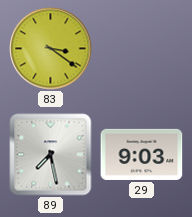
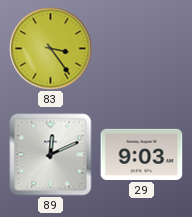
83: 3:21 -> 3:24
89: 7:28 -> 12:11
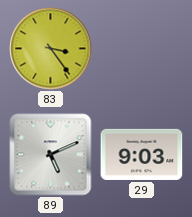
89: 12:11 -> 5:11
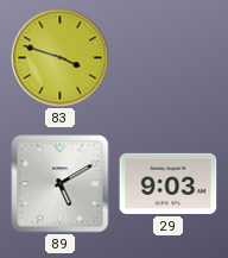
83: 3:24 -> 3:48
89: 5:11 -> 5:10
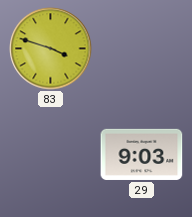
89: 5:10 -> none
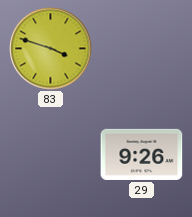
29: 9:03 -> 9:26
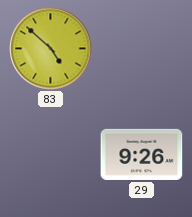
83: 3:48 -> 4:52
